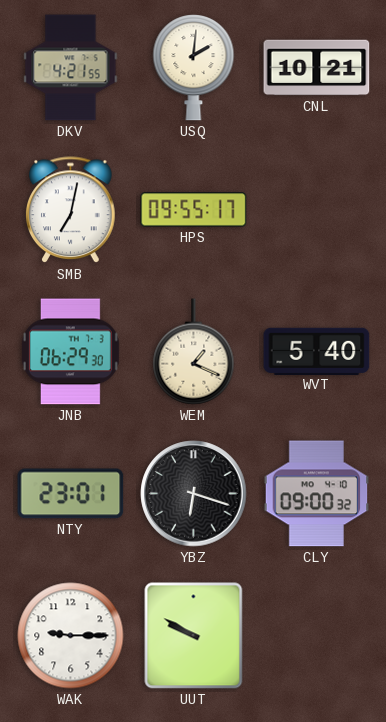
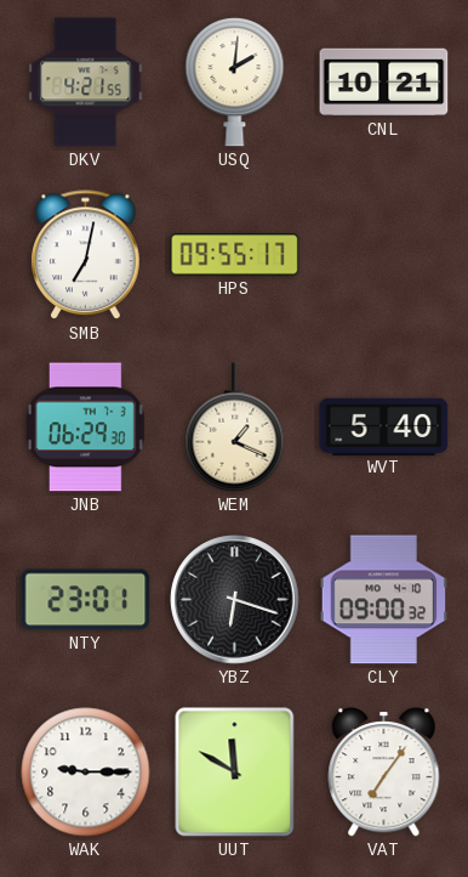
UUT: 9:50 -> 11:50
VAT: none -> 7:06
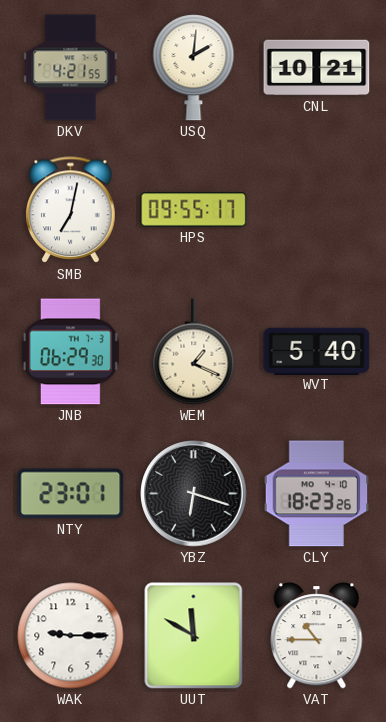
CLY: 09:00 -> 18:23
VAT: 7:06 -> 10:45
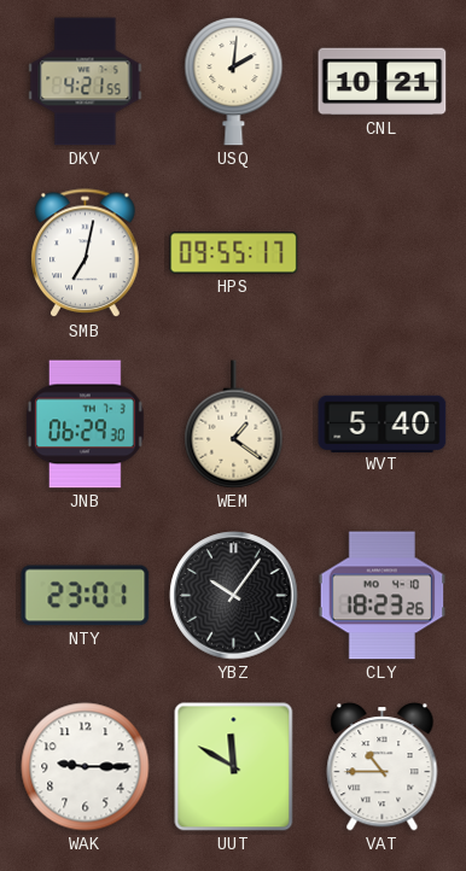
WEM: 1:19 -> 1:21
YBZ: 6:18 -> 10:06
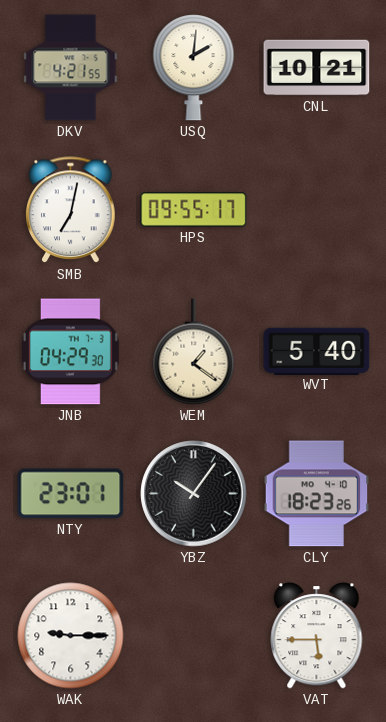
JNB: 06:29 -> 04:29
UUT: 11:50 -> none
VAT: 10:45 -> 5:45
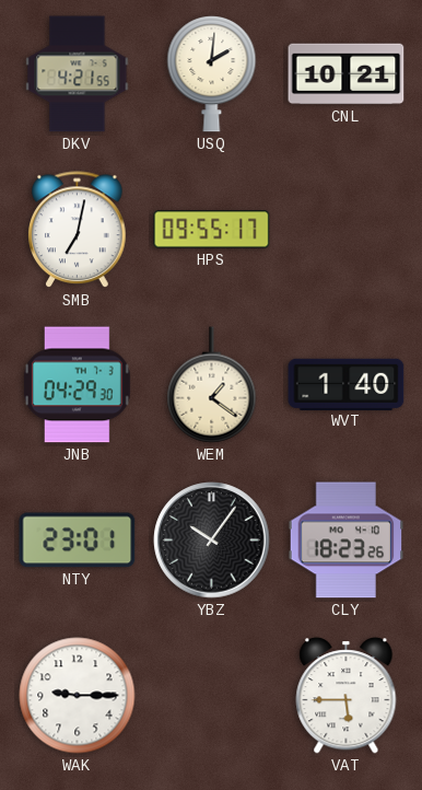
WVT: 5:40 -> 1:40
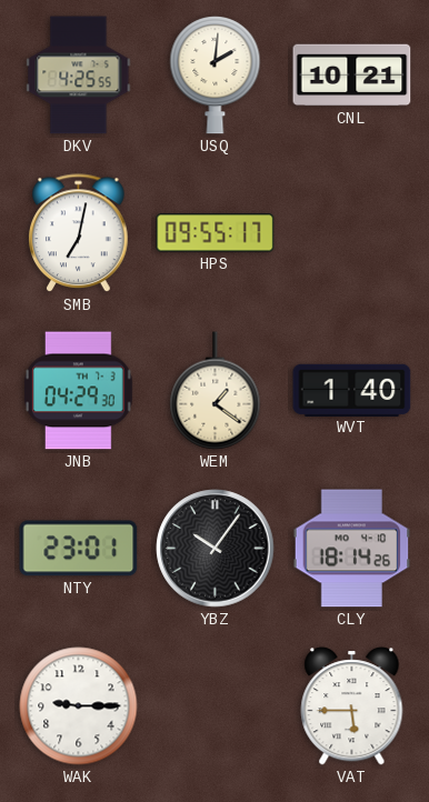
DKV: 4:21 -> 4:25
CLY: 18:23 -> 18:14
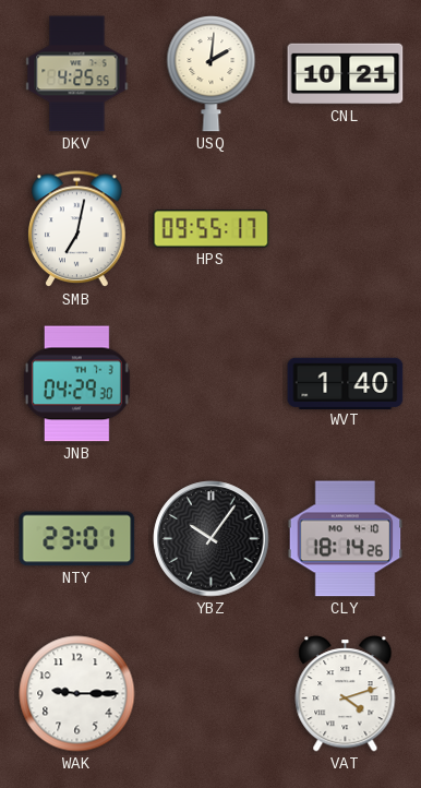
WEM: 1:21 -> none
VAT: 5:45 -> 4:12
